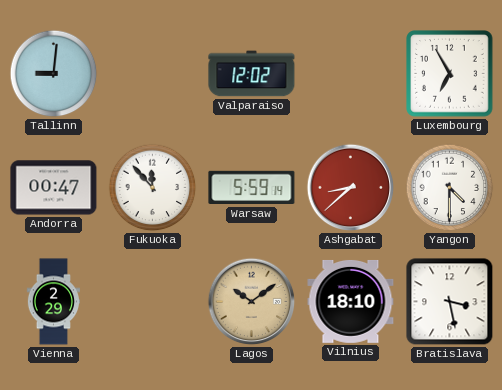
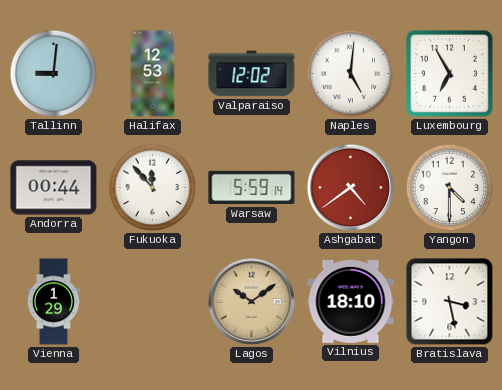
Halifax: none -> 12:53
Naples: none -> 5:01
Andorra: 00:47 -> 00:44
Ashgabat: 8:38 -> 4:39
Vienna: 2:29 -> 1:29
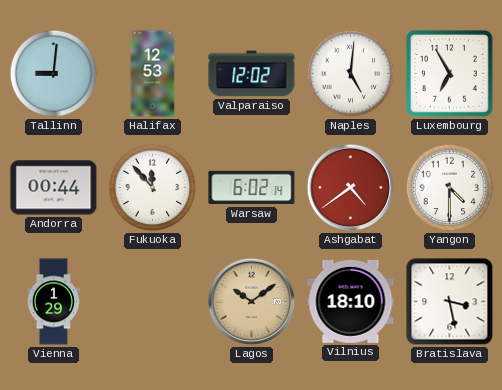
Warsaw: 5:59 -> 6:02
